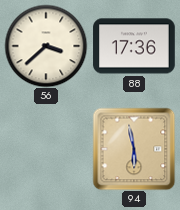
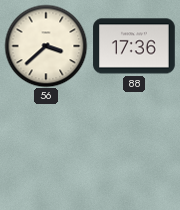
94: 5:58 -> none
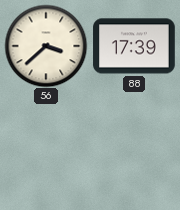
88: 17:36 -> 17:39
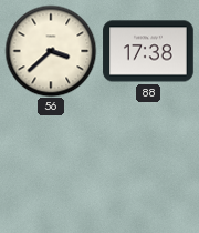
88: 17:39 -> 17:38
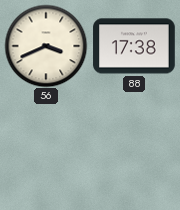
56: 3:38 -> 3:41
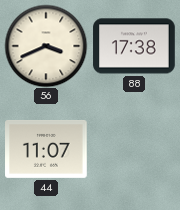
44: none -> 11:07
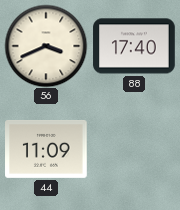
88: 17:38 -> 17:40
44: 11:07 -> 11:09
